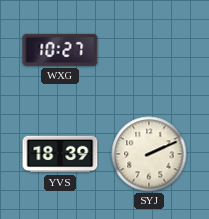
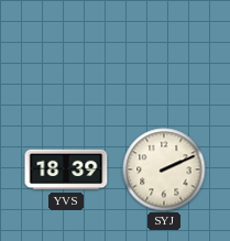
WXG: 10:27 -> none
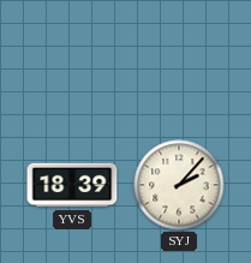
SYJ: 2:11 -> 2:07
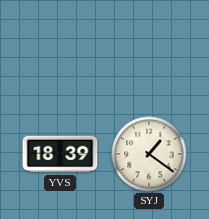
SYJ: 2:07 -> 1:21
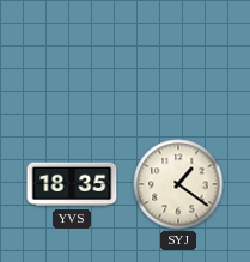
YVS: 18:39 -> 18:35
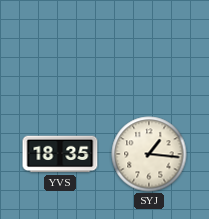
SYJ: 1:21 -> 1:16
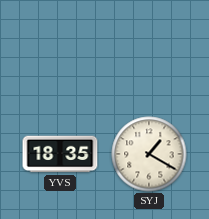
SYJ: 1:16 -> 1:20
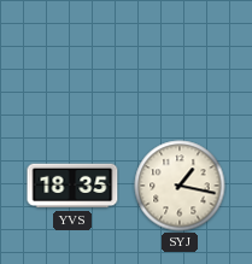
SYJ: 1:20 -> 1:17
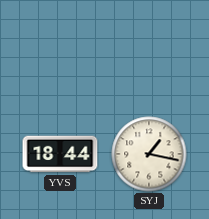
YVS: 18:35 -> 18:44
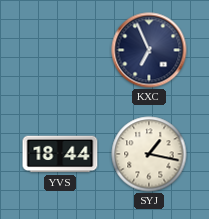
KXC: none -> 6:56
